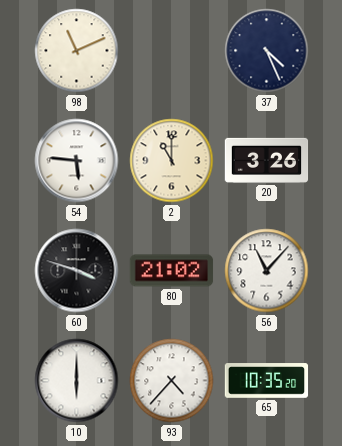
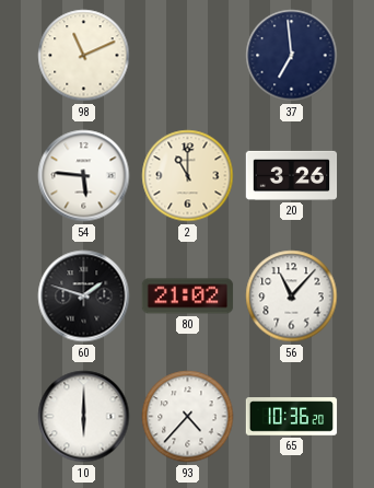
37: 4:26 -> 6:59
60: 3:48 -> 1:48
65: 10:35 -> 10:36
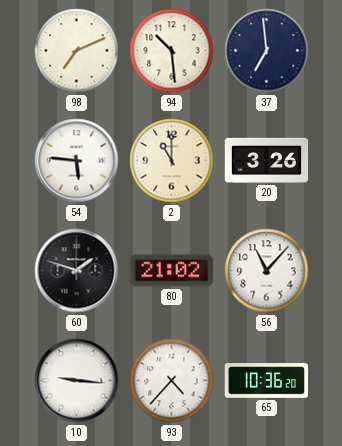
98: 11:11 -> 7:11
94: none -> 10:29
10: 6:00 -> 9:16
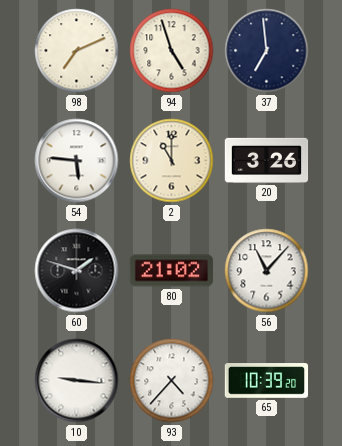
94: 10:29 -> 4:57
65: 10:36 -> 10:39
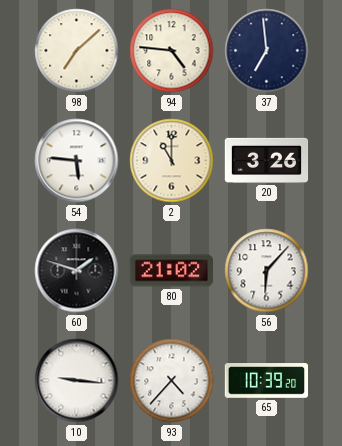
98: 7:11 -> 7:08
94: 4:57 -> 4:46
56: 11:07 -> 6:07
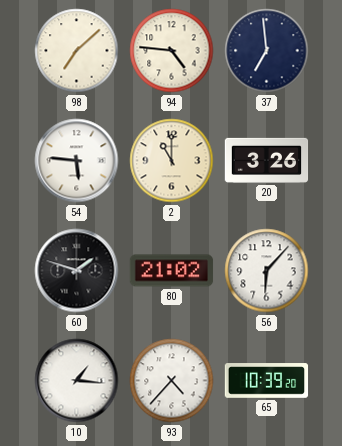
10: 9:16 -> 1:16
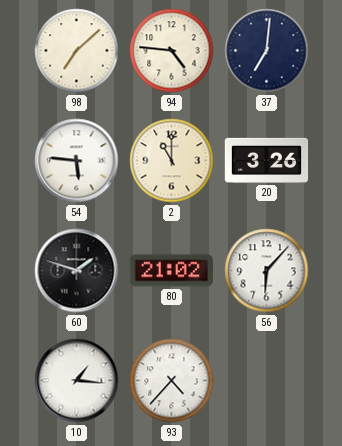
37: 6:59 -> 7:01
65: 10:39 -> none
